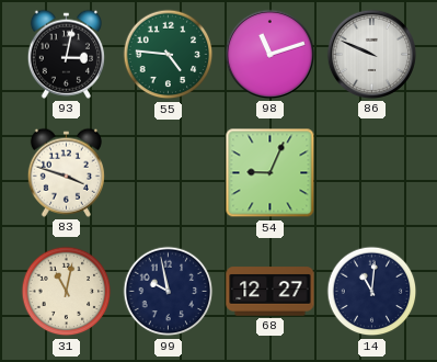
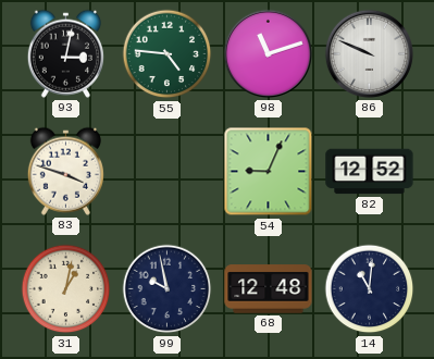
82: none -> 12:52
31: 11:02 -> 1:02
68: 12:27 -> 12:48
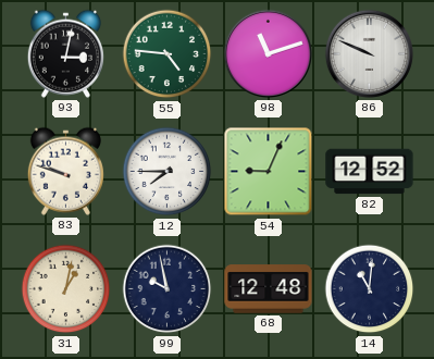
83: 3:48 -> 9:48
12: none -> 7:45
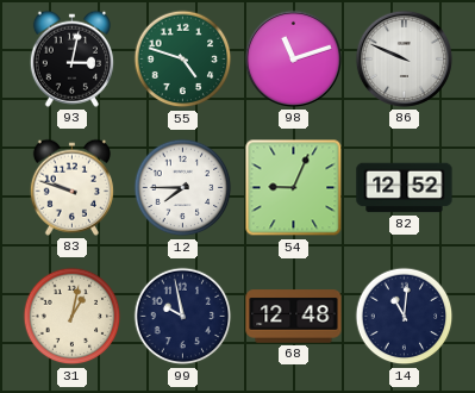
55: 4:46 -> 4:48
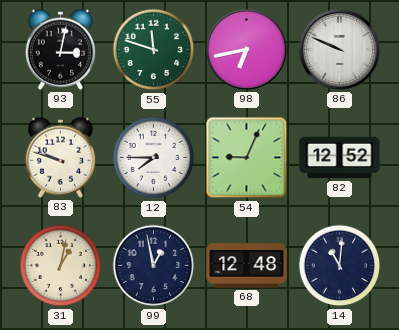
55: 4:48 -> 11:48
98: 11:12 -> 6:43
99: 9:58 -> 12:58
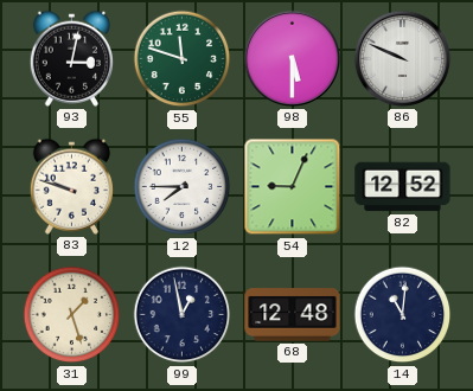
98: 6:43 -> 5:30
31: 1:02 -> 1:27
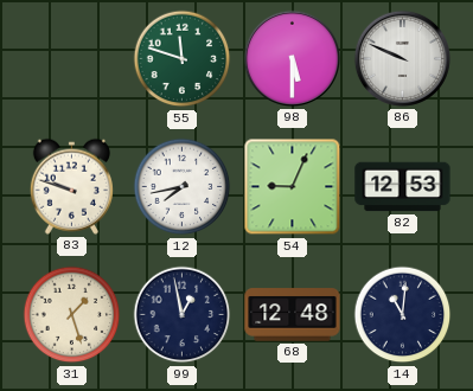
93: 3:02 -> none
12: 7:45 -> 7:43
82: 12:52 -> 12:53
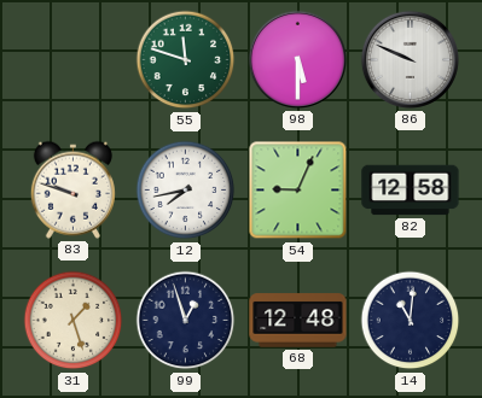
82: 12:53 -> 12:58
99: 12:58 -> 12:57
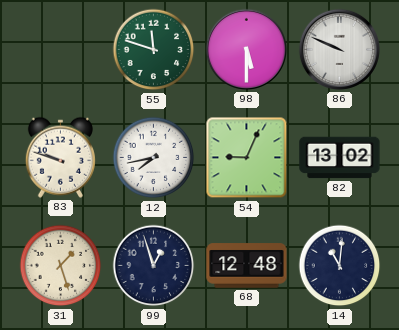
82: 12:58 -> 13:02
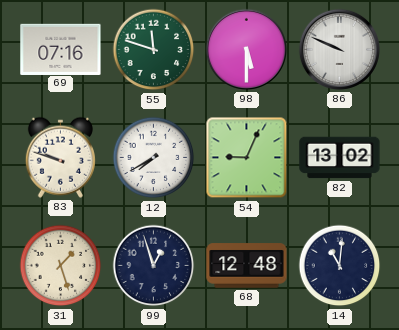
69: none -> 07:16
12: 7:43 -> 7:40
